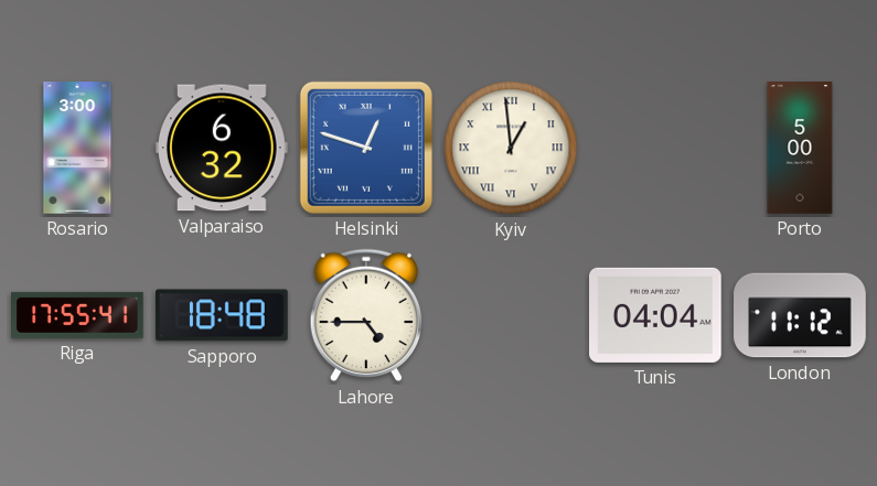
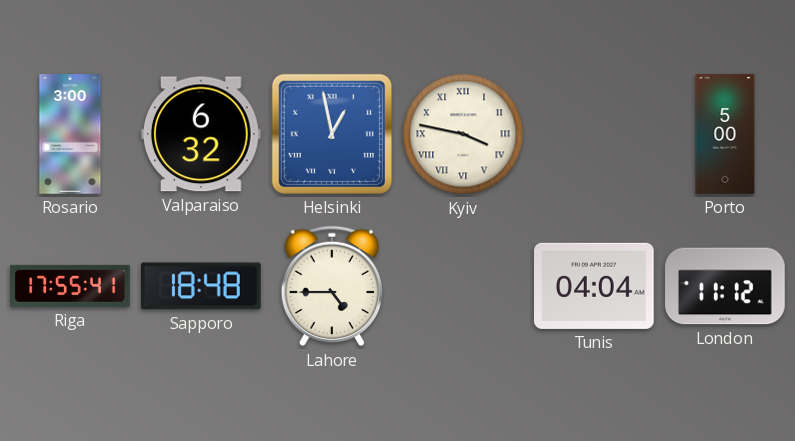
Helsinki: 12:48 -> 12:58
Kyiv: 12:59 -> 3:47
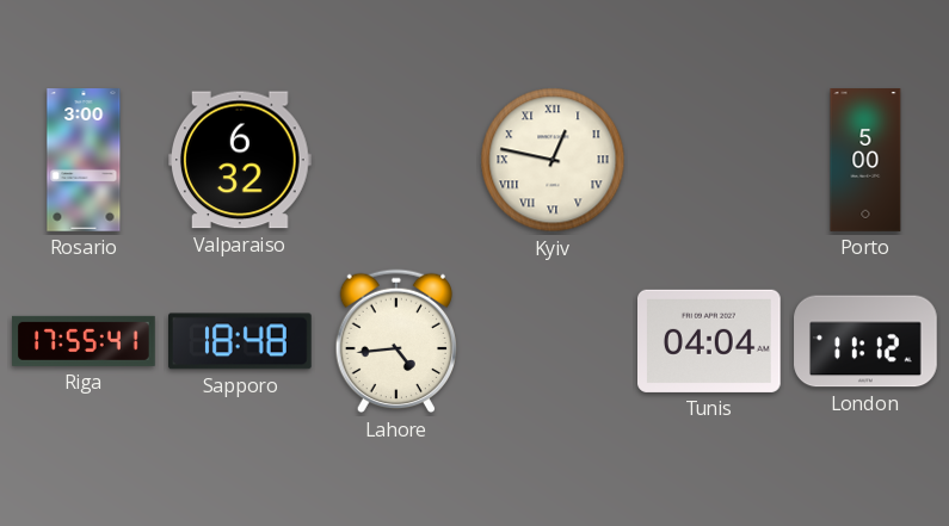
Helsinki: 12:58 -> none
Kyiv: 3:47 -> 12:47
Lahore: 4:45 -> 4:44
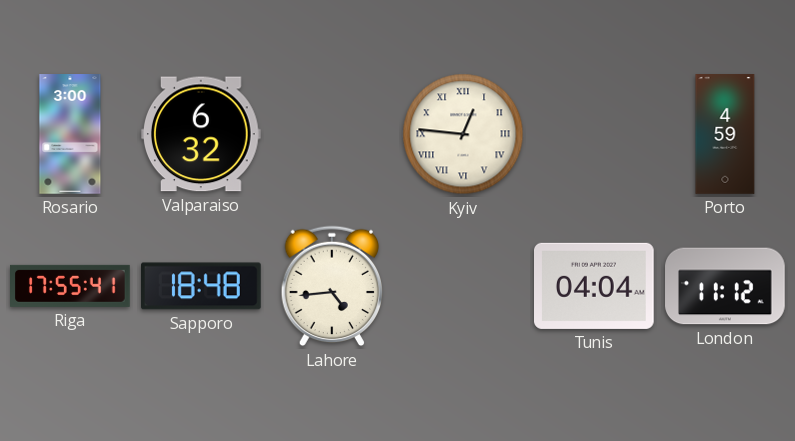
Kyiv: 12:47 -> 12:46
Porto: 5:00 -> 4:59
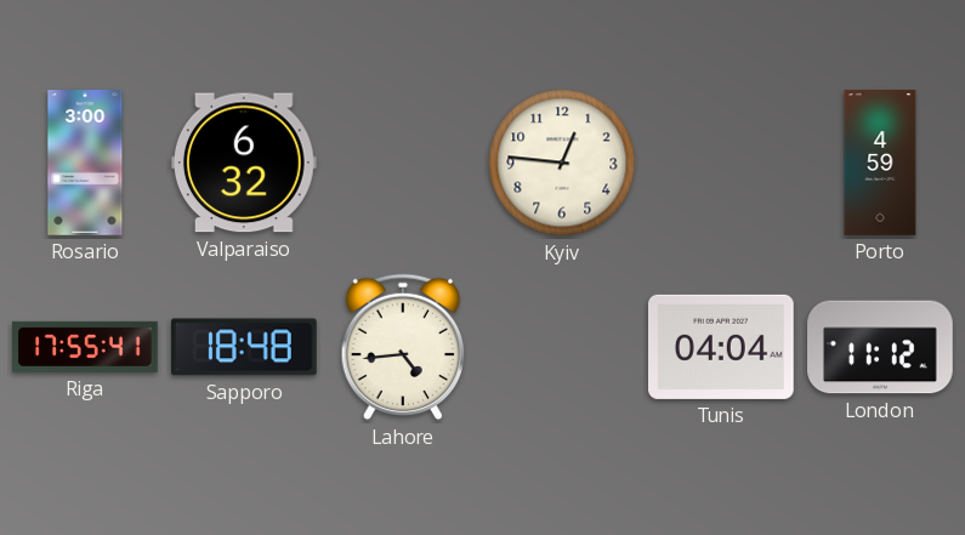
Kyiv numerals: Roman -> Arabic
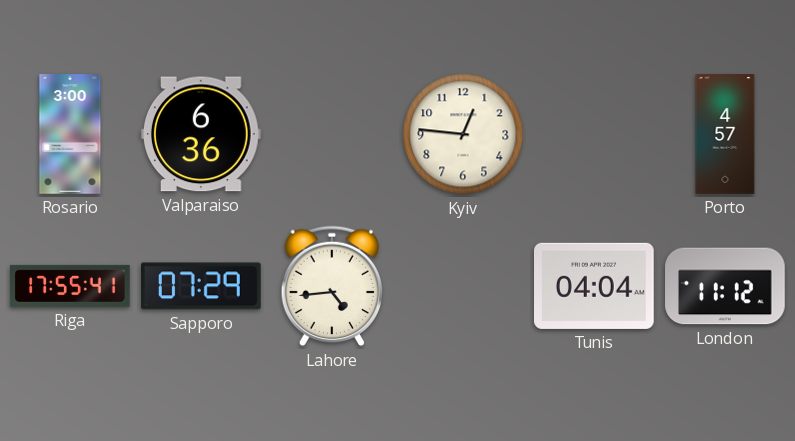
Valparaiso: 6:32 -> 6:36
Porto: 4:59 -> 4:57
Sapporo: 18:48 -> 07:29
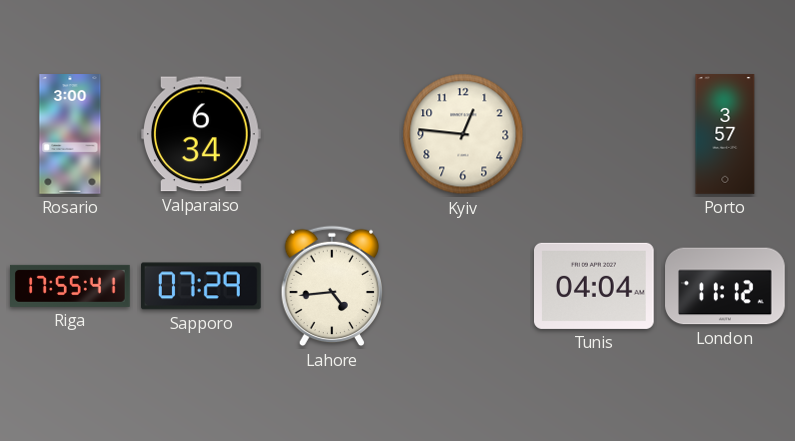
Valparaiso: 6:36 -> 6:34
Porto: 4:57 -> 3:57
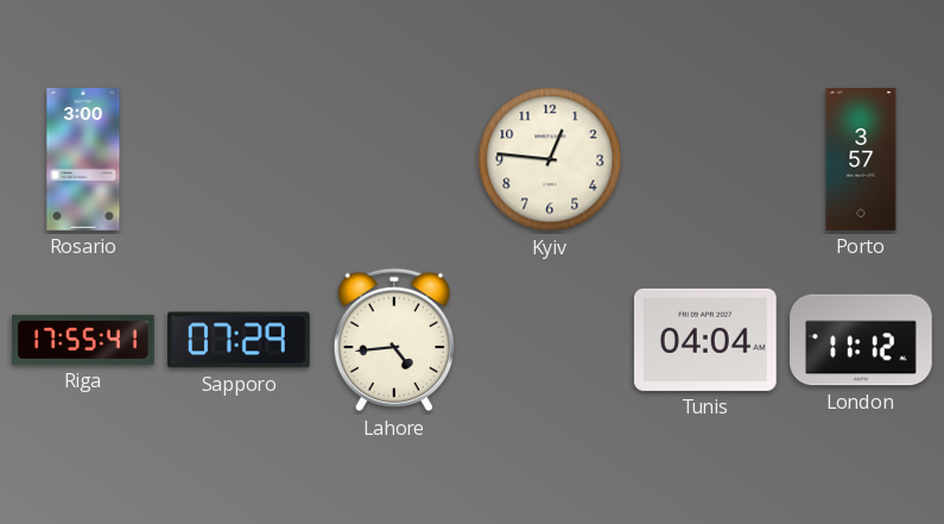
Valparaiso: 6:34 -> none
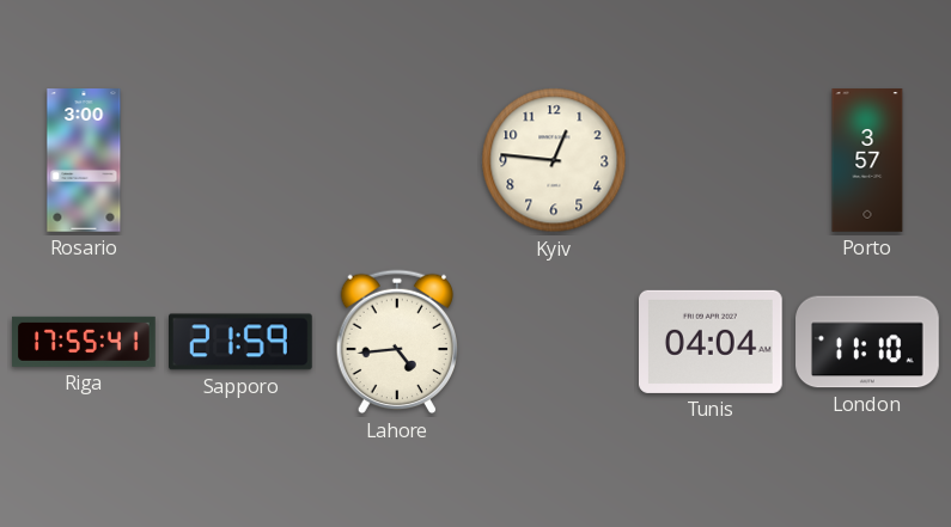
Sapporo: 07:29 -> 21:59
London: 11:12 -> 11:10
